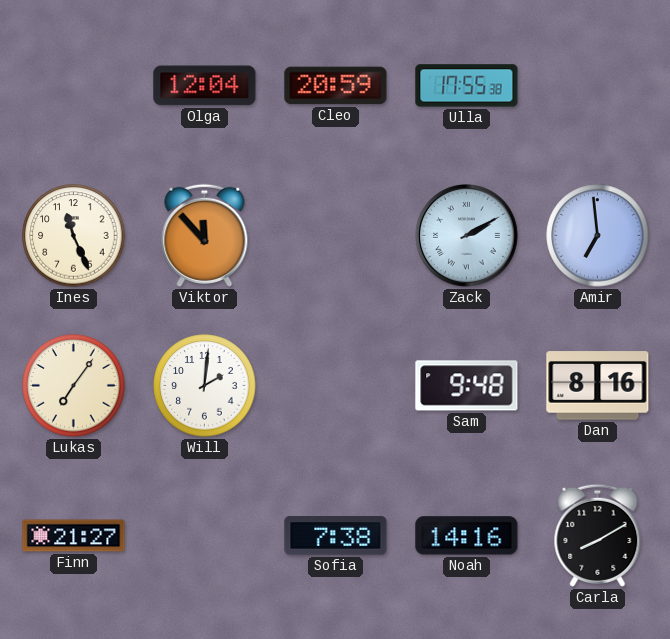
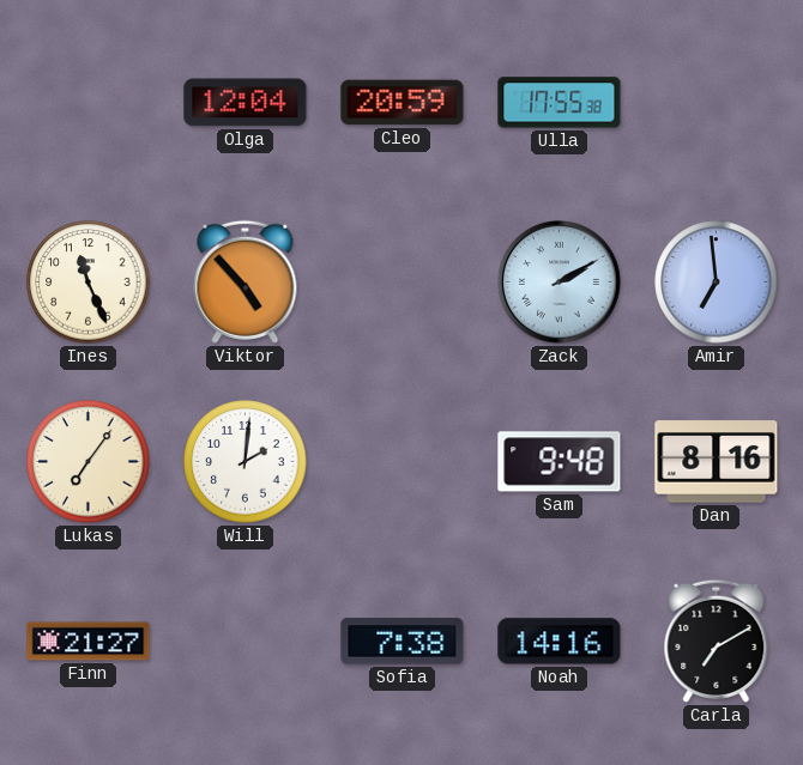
Viktor: 11:53 -> 4:53
Carla: 8:10 -> 7:10
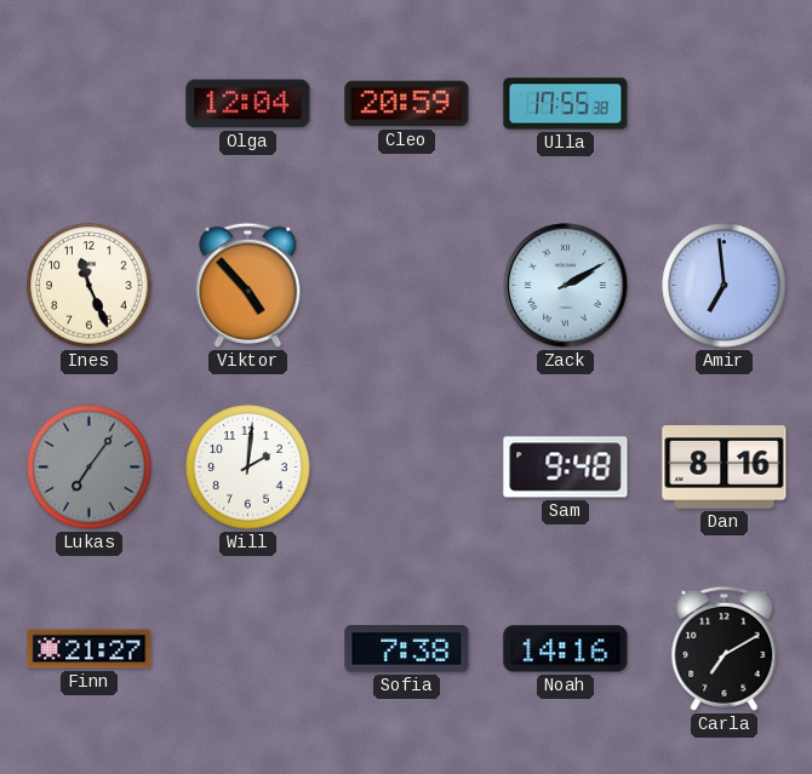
Lukas dial: cream -> grey
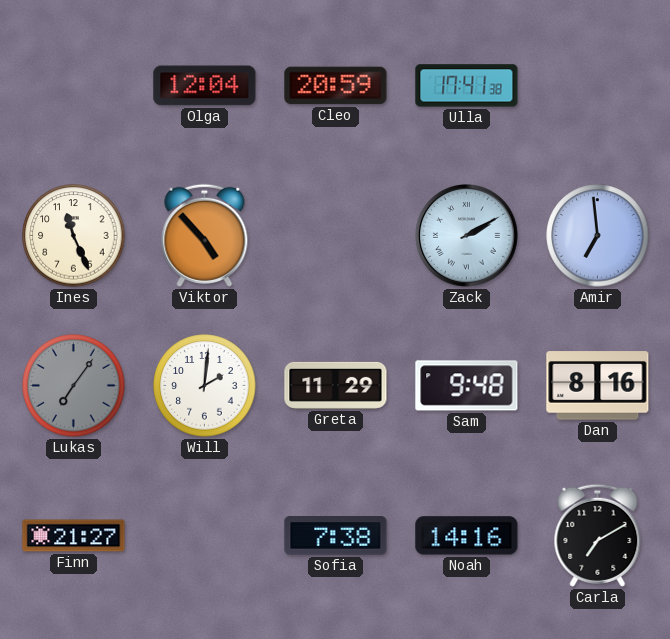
Ulla: 17:55 -> 17:41
Greta: none -> 11:29
